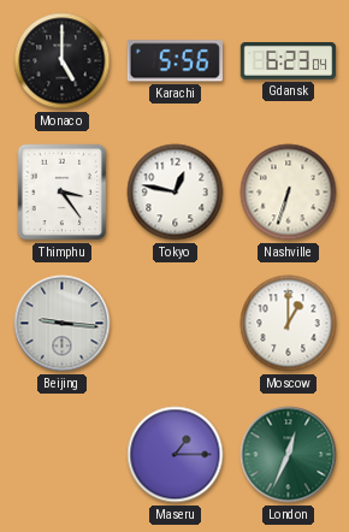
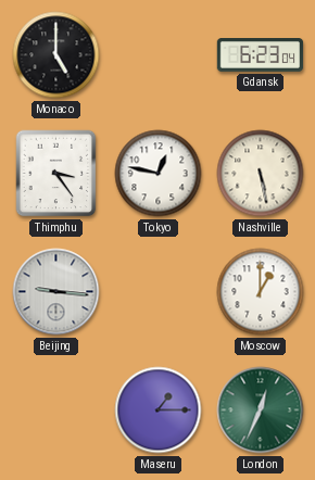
Karachi: 5:56 -> none
Nashville: 6:33 -> 5:28
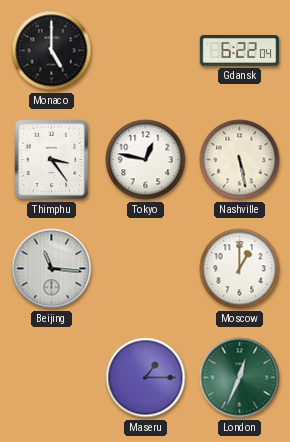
Gdansk: 6:23 -> 6:22
Beijing: 9:16 -> 11:16
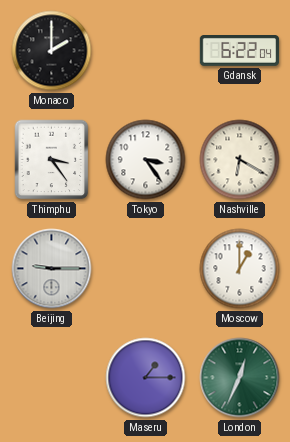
Monaco: 5:00 -> 2:00
Tokyo: 12:47 -> 3:24
Nashville: 5:28 -> 6:20
Beijing: 11:16 -> 9:15
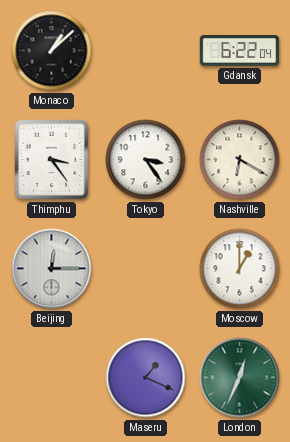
Monaco: 2:00 -> 1:08
Beijing: 9:15 -> 12:15
Maseru: 1:15 -> 1:19
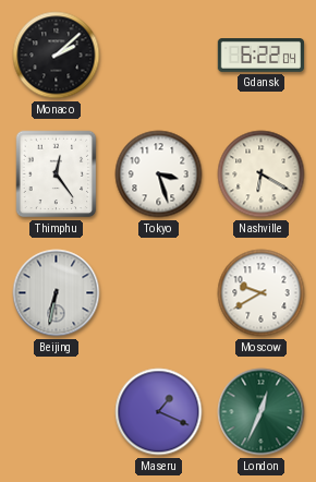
Monaco: 1:08 -> 2:08
Thimphu: 3:24 -> 12:24
Tokyo: 3:24 -> 3:27
Beijing: 12:15 -> 6:32
Moscow: 1:00 -> 9:40
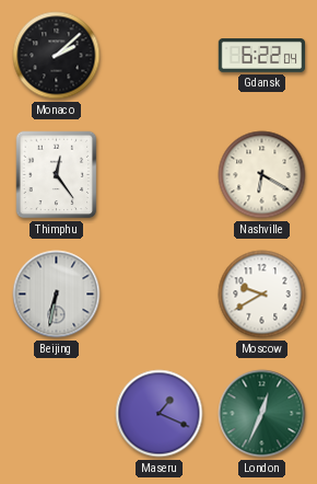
Tokyo: 3:27 -> none
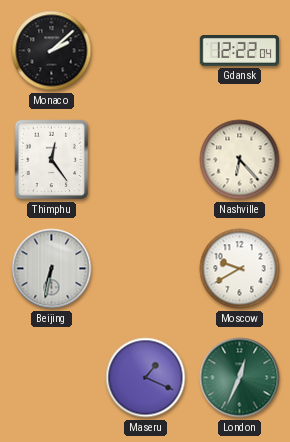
Gdansk: 6:22 -> 12:22
Nashville: 6:20 -> 6:23
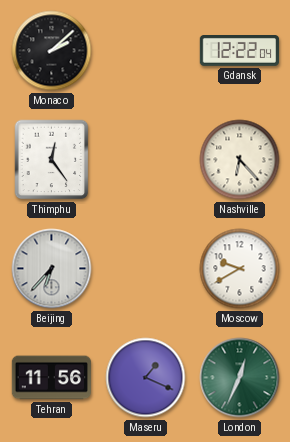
Beijing: 6:32 -> 6:37
Tehran: none -> 11:56
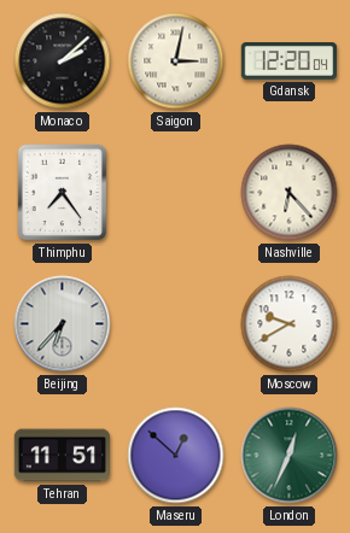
Saigon: none -> 3:02
Gdansk: 12:22 -> 12:20
Thimphu: 12:24 -> 7:24
Tehran: 11:56 -> 11:51
Maseru: 1:19 -> 12:52
